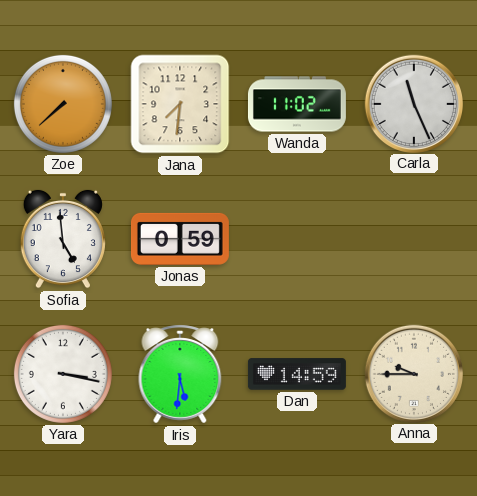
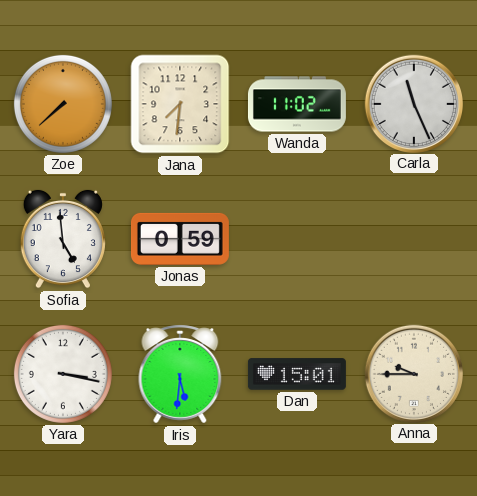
Dan: 14:59 -> 15:01
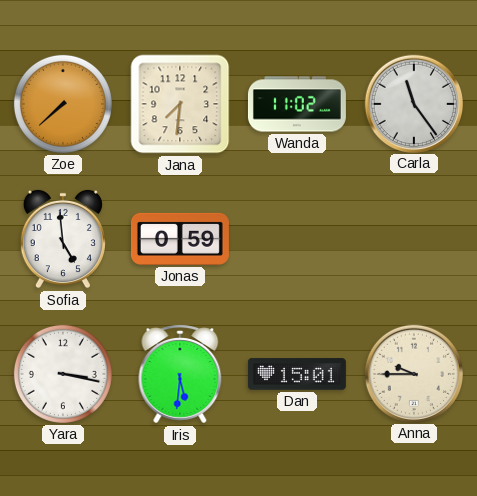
Carla: 11:26 -> 11:24
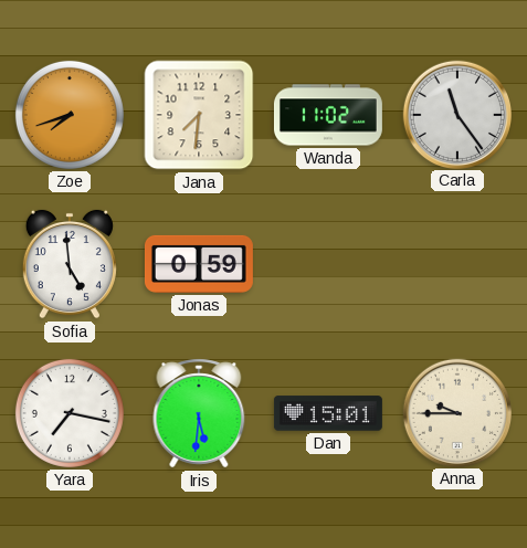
Zoe: 7:38 -> 7:42
Yara: 3:17 -> 7:17
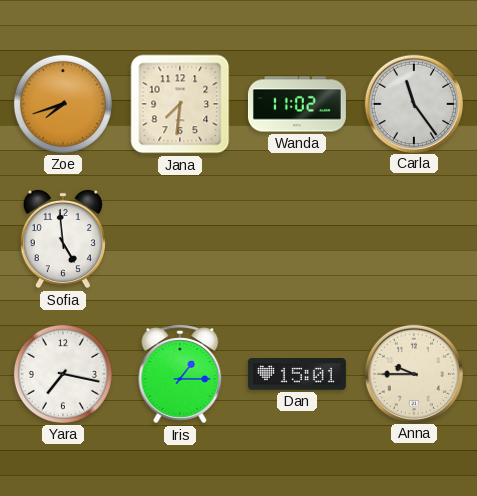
Jonas: 0:59 -> none
Iris: 5:31 -> 1:15
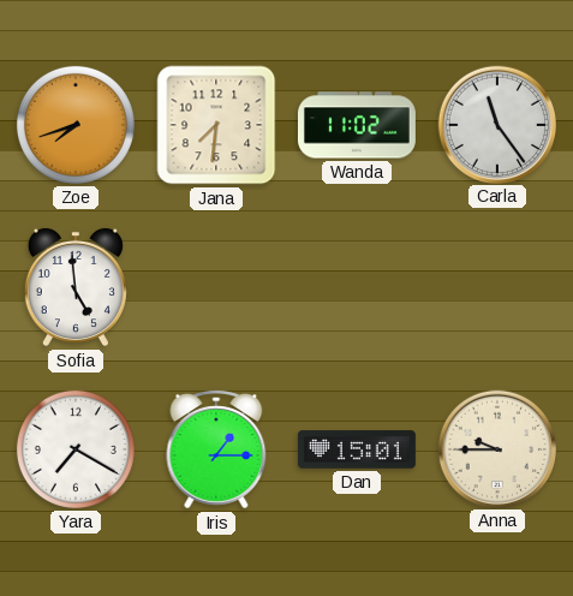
Yara: 7:17 -> 7:20
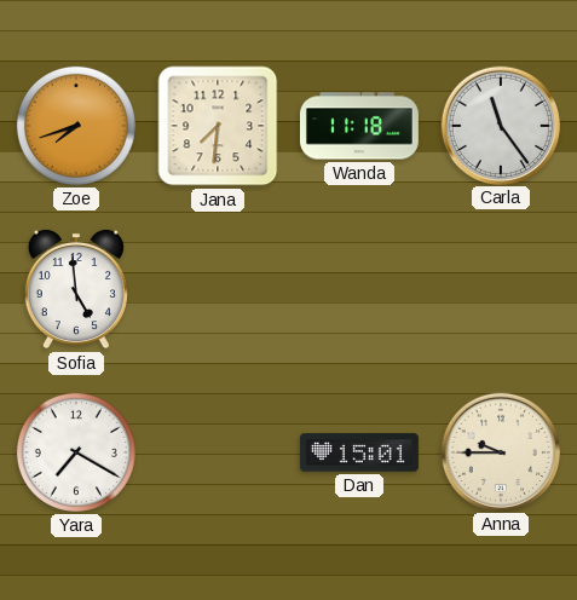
Wanda: 11:02 -> 11:18
Iris: 1:15 -> none
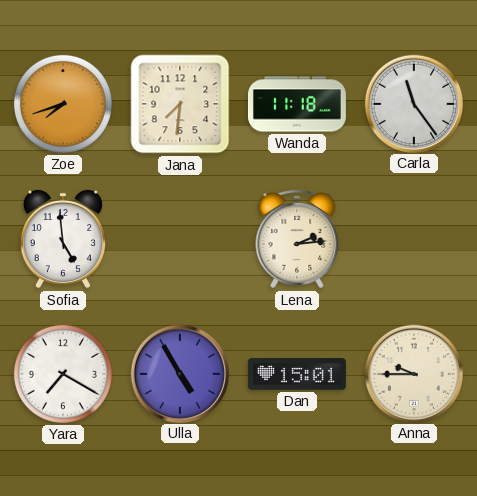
Lena: none -> 2:14
Ulla: none -> 4:55
